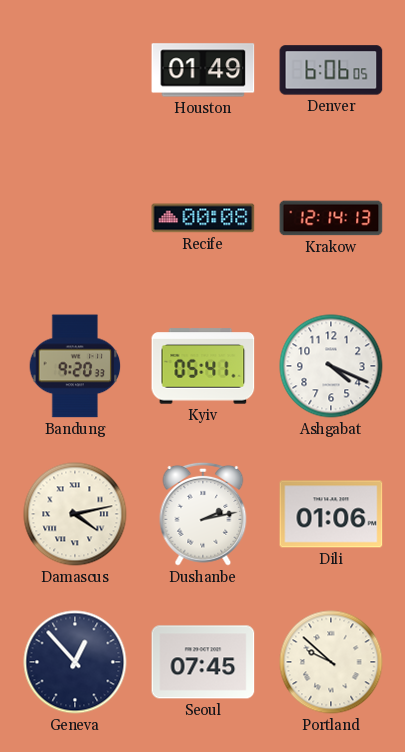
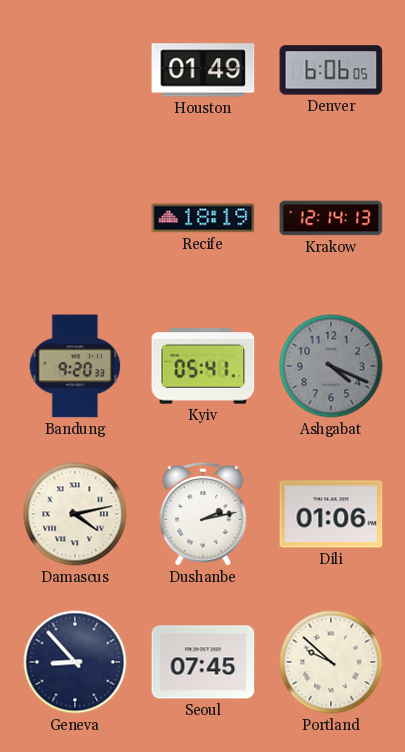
Recife: 00:08 -> 18:19
Ashgabat dial: white -> grey
Geneva: 12:53 -> 8:53
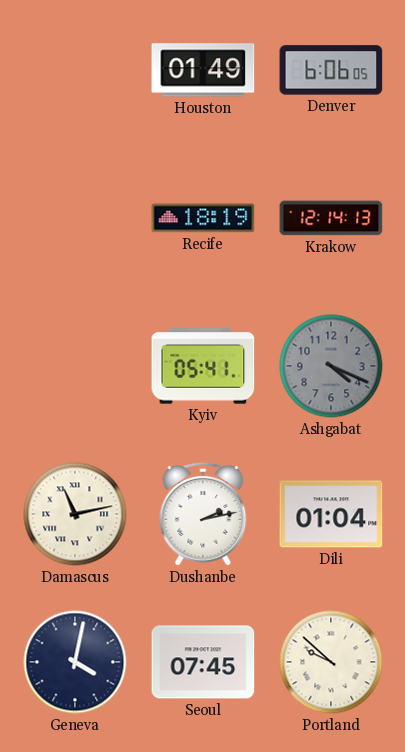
Bandung: 9:20 -> none
Damascus: 4:13 -> 11:13
Dili: 01:06 -> 01:04
Geneva: 8:53 -> 4:02
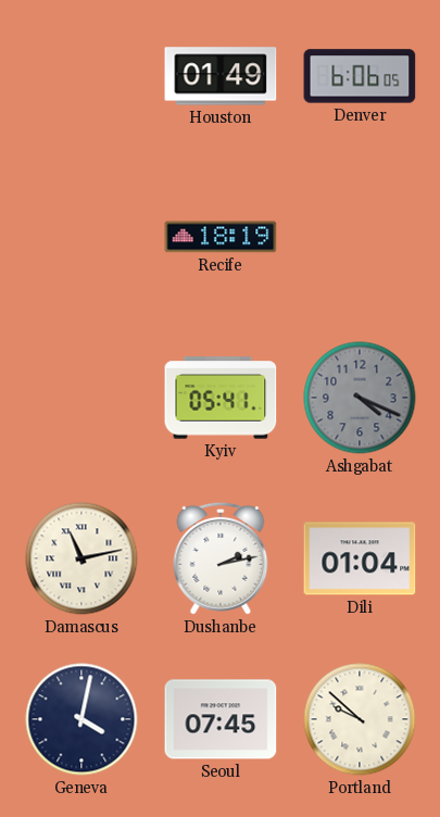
Krakow: 12:14 -> none
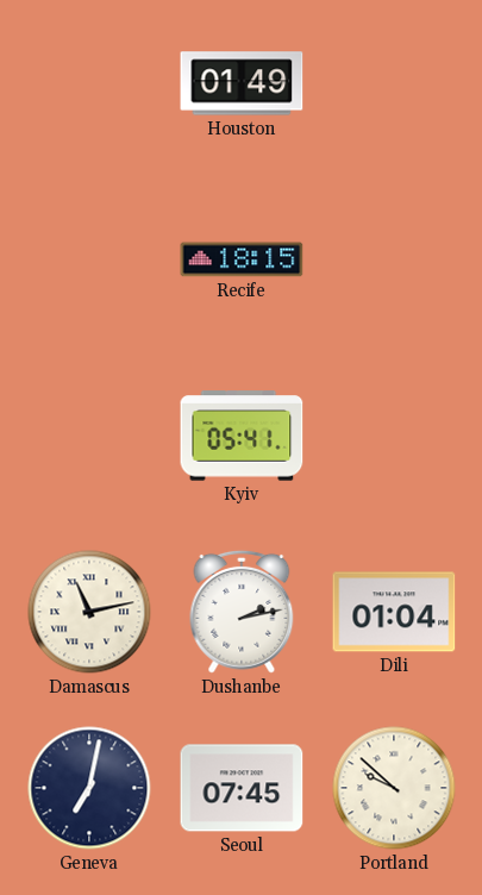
Denver: 6:06 -> none
Recife: 18:19 -> 18:15
Ashgabat: 4:19 -> none
Geneva: 4:02 -> 7:02
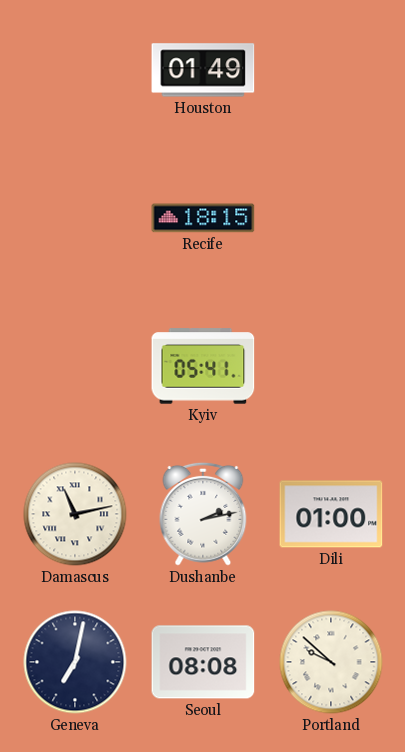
Dili: 01:04 -> 01:00
Seoul: 07:45 -> 08:08
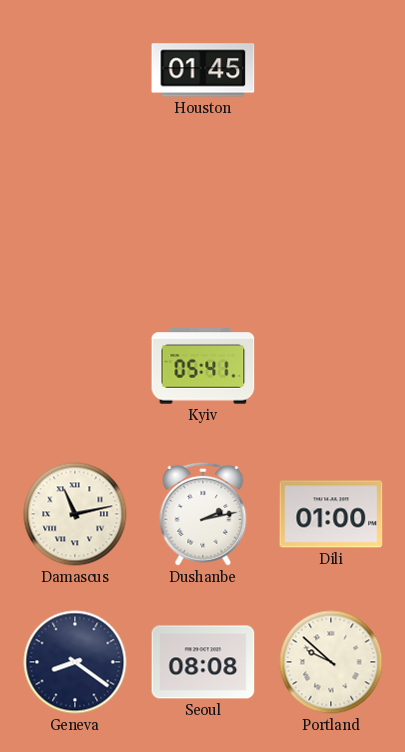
Houston: 01:49 -> 01:45
Recife: 18:15 -> none
Geneva: 7:02 -> 8:21
